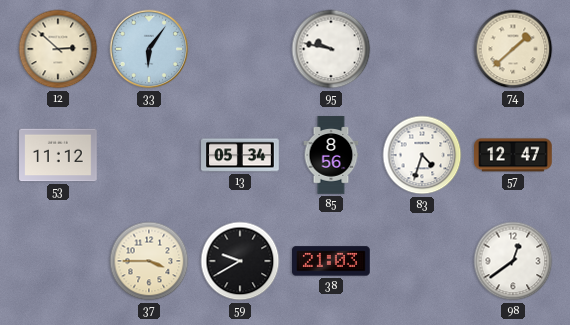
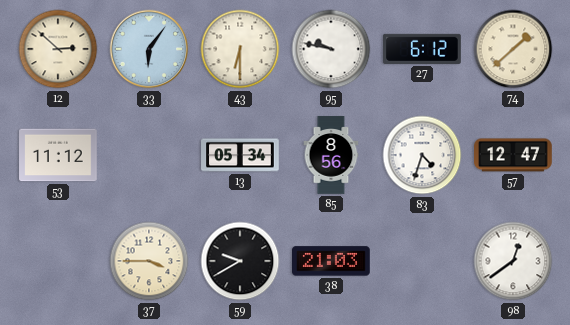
43: none -> 6:30
27: none -> 6:12
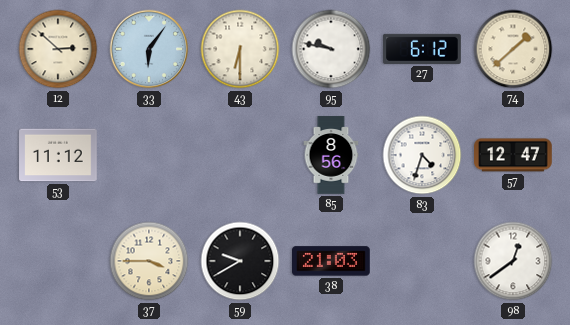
13: 05:34 -> none
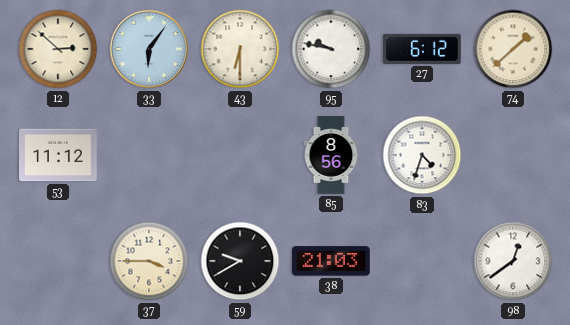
57: 12:47 -> none
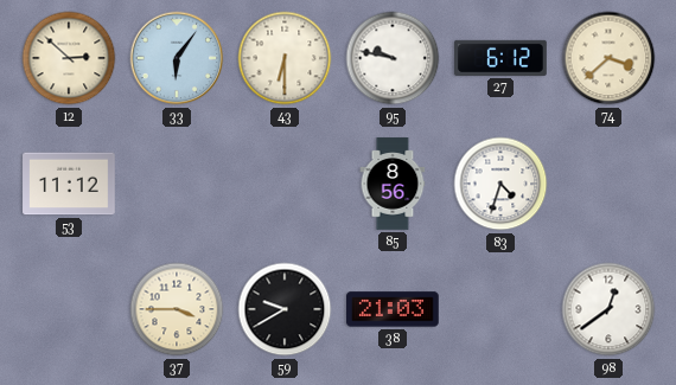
74: 1:38 -> 3:38
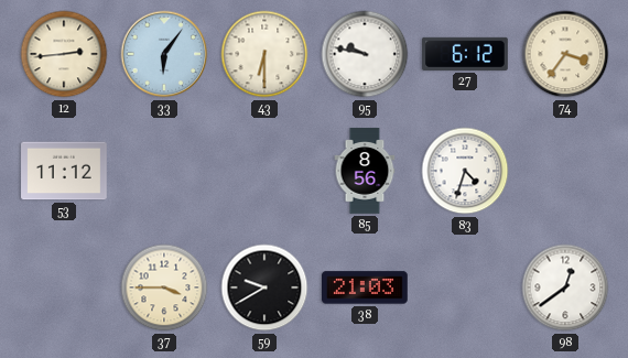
12: 2:52 -> 2:44
74: 3:38 -> 3:36
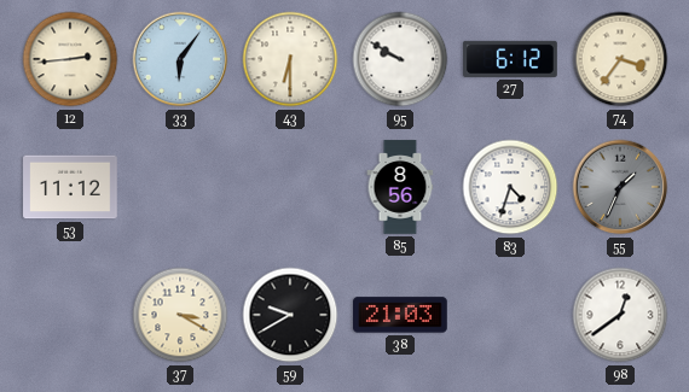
95: 9:47 -> 9:50
55: none -> 1:34
37: 3:45 -> 3:20
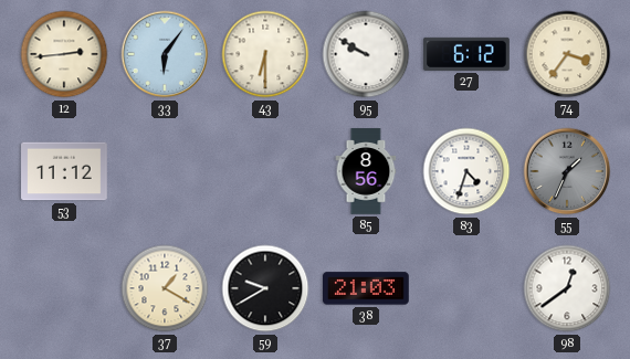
37: 3:20 -> 1:20
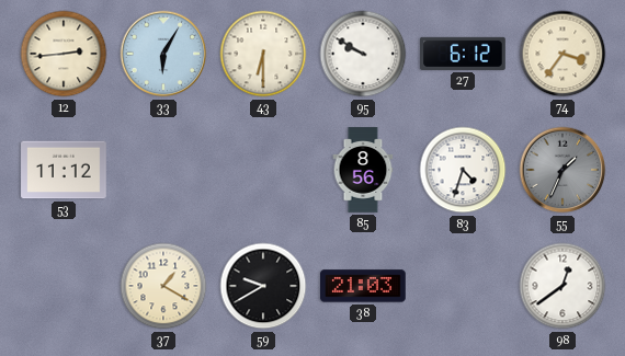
33: 6:06 -> 6:05
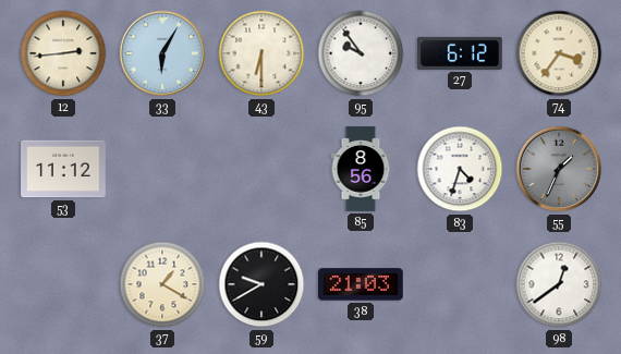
95: 9:50 -> 9:54
